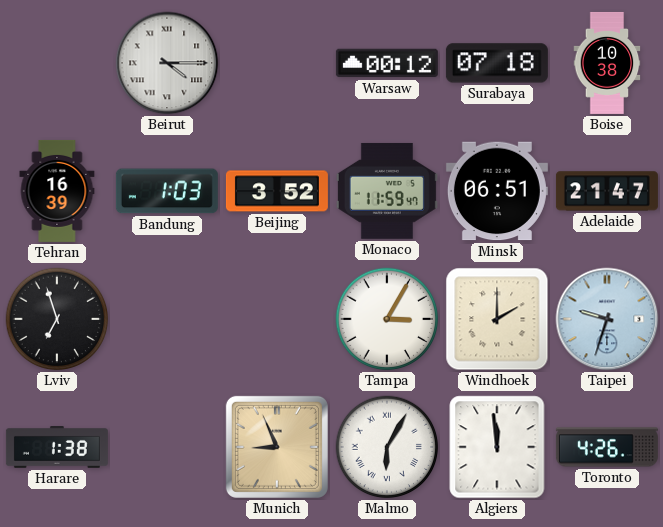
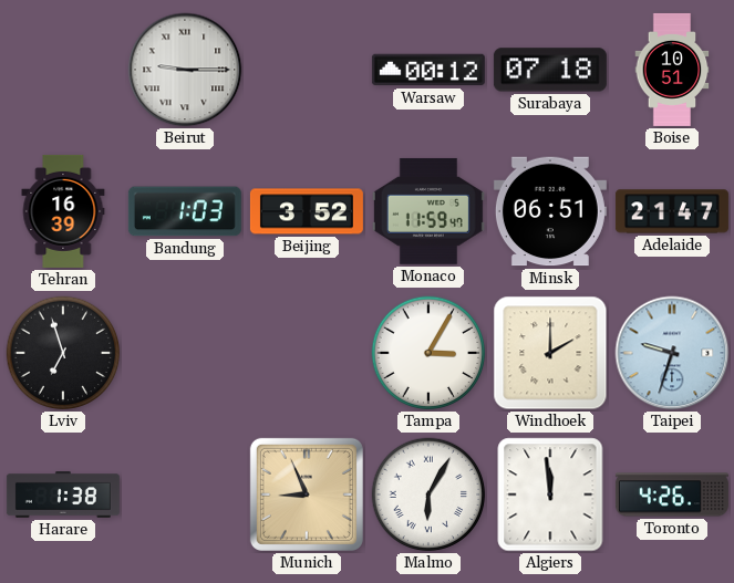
Beirut: 4:15 -> 9:15
Boise: 10:38 -> 10:51
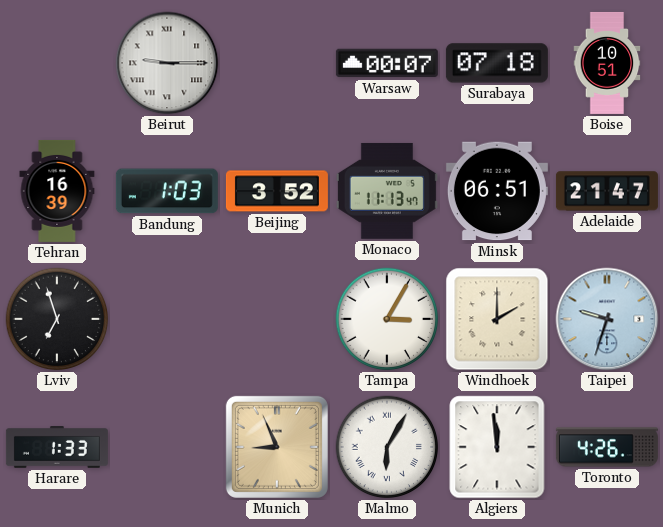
Warsaw: 00:12 -> 00:07
Monaco: 11:59 -> 11:13
Harare: 1:38 -> 1:33
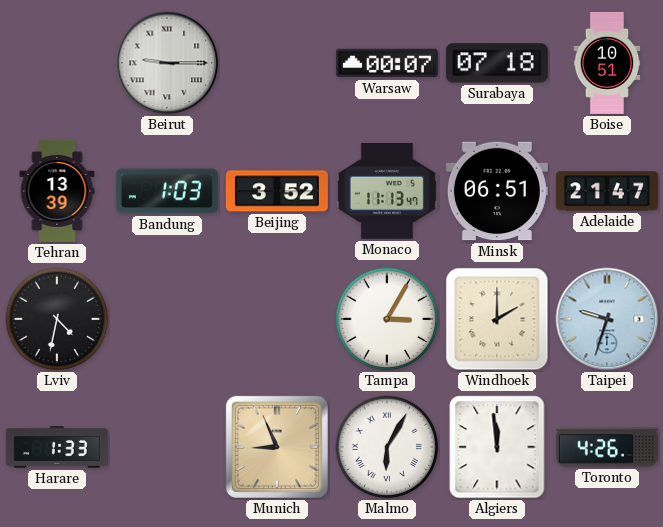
Tehran: 16:39 -> 13:39
Lviv: 6:57 -> 4:32
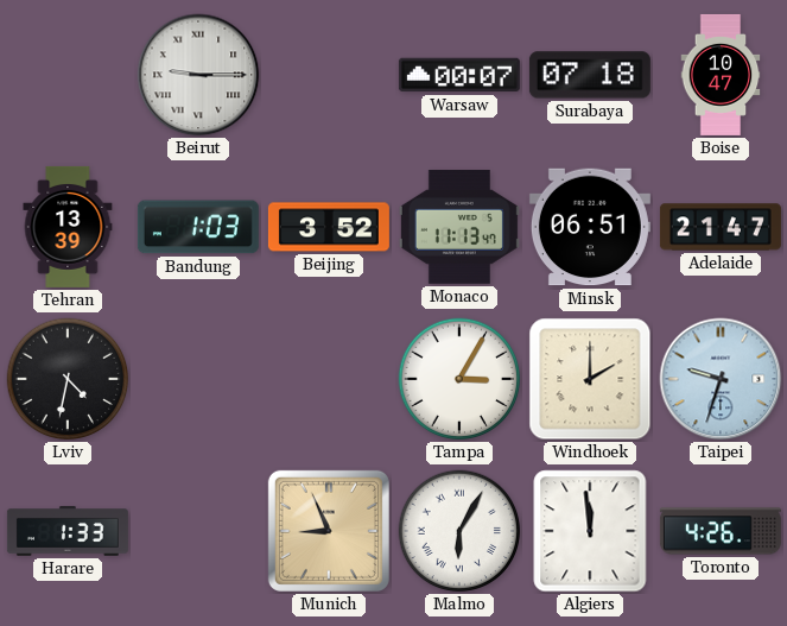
Boise: 10:51 -> 10:47
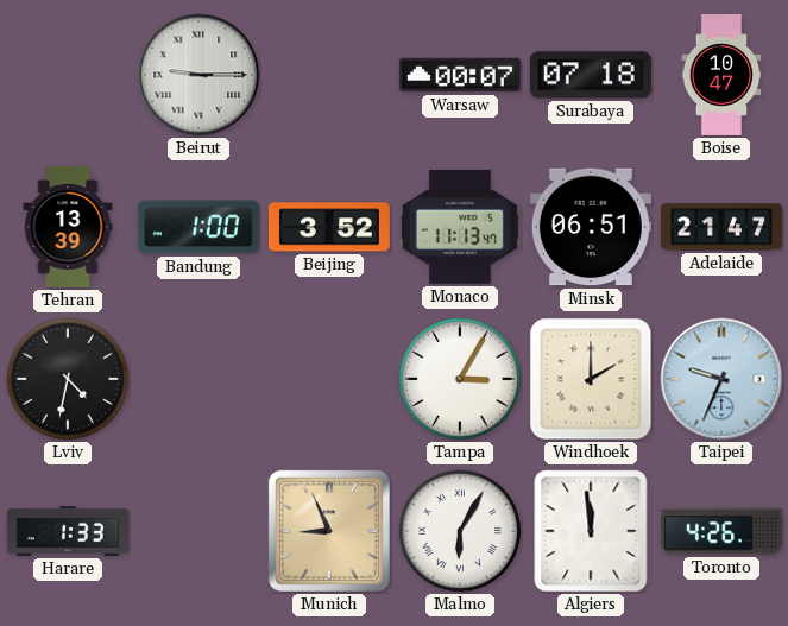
Bandung: 1:03 -> 1:00
Taipei: 9:33 -> 9:34
